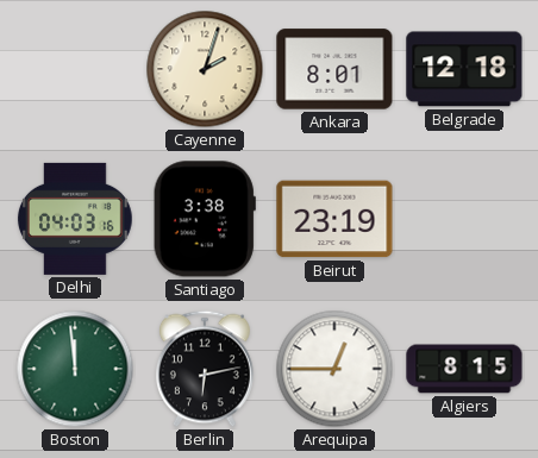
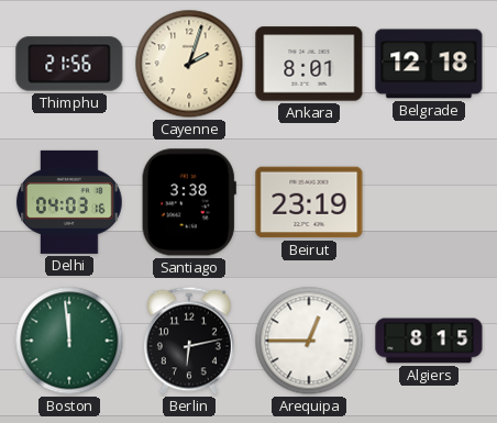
Thimphu: none -> 21:56
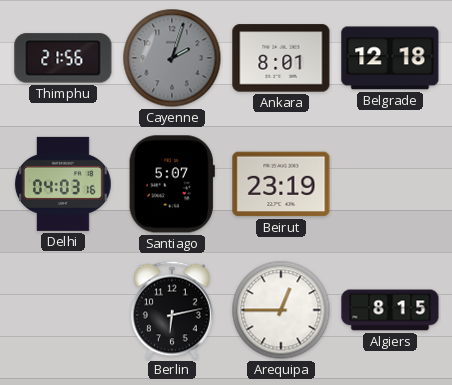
Cayenne dial: cream -> grey
Santiago: 3:38 -> 5:07
Boston: 11:59 -> none
